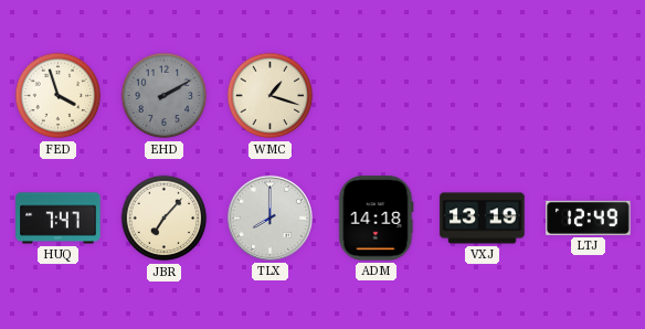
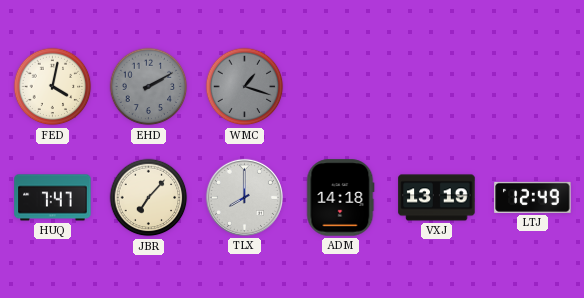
FED: 3:57 -> 4:02
WMC dial: cream -> grey
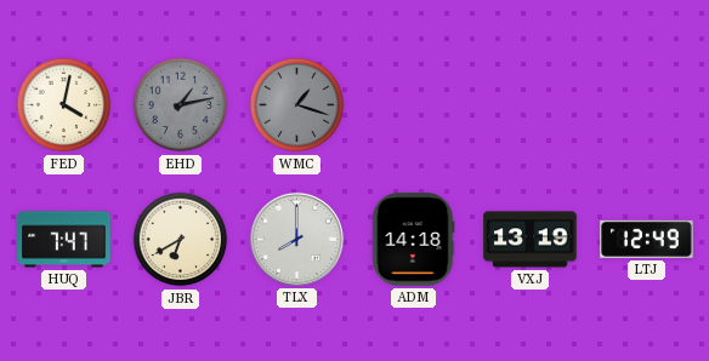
EHD: 2:10 -> 1:13
JBR: 7:07 -> 6:40
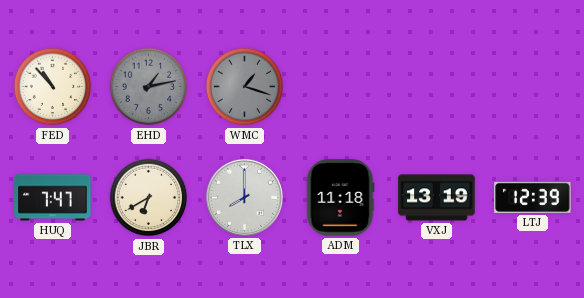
FED: 4:02 -> 10:53
ADM: 14:18 -> 11:18
LTJ: 12:49 -> 12:39
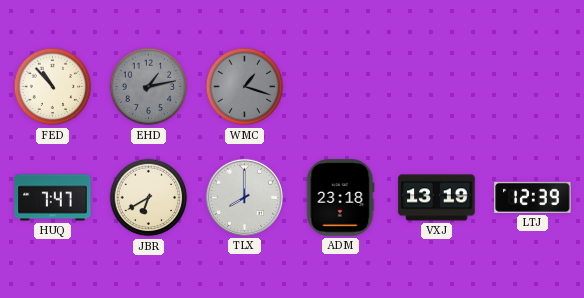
ADM: 11:18 -> 23:18
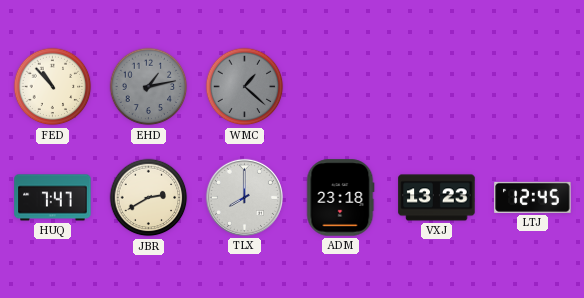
WMC: 1:18 -> 1:22
JBR: 6:40 -> 2:40
VXJ: 13:19 -> 13:23
LTJ: 12:39 -> 12:45
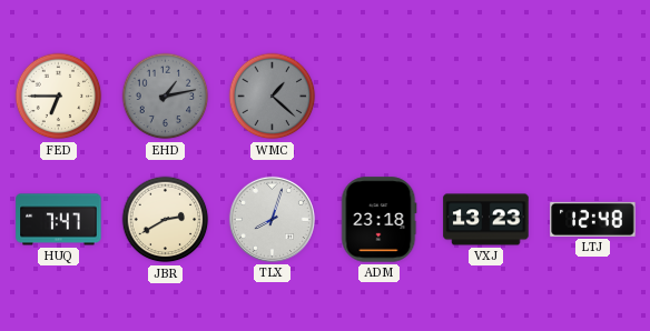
FED: 10:53 -> 6:45
TLX: 8:00 -> 8:03
LTJ: 12:45 -> 12:48
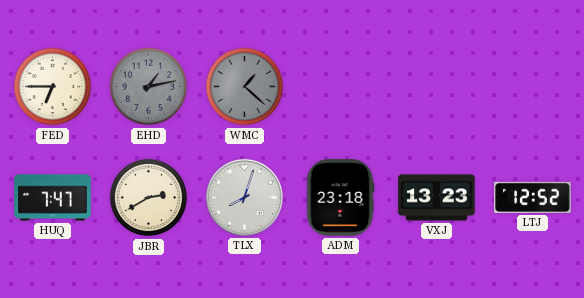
LTJ: 12:48 -> 12:52
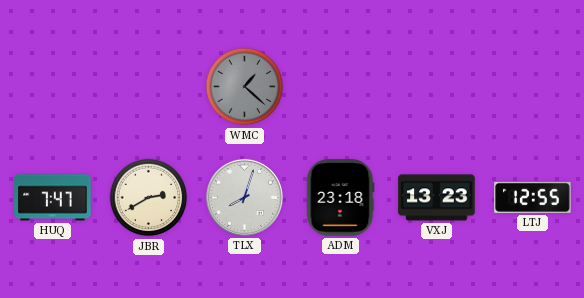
FED: 6:45 -> none
EHD: 1:13 -> none
LTJ: 12:52 -> 12:55
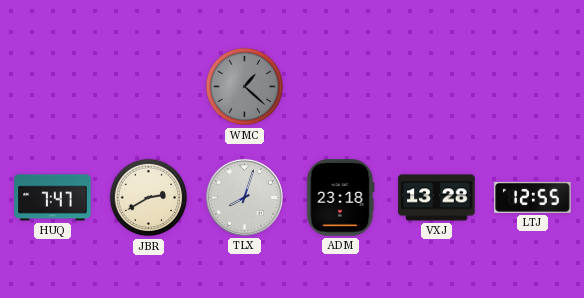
VXJ: 13:23 -> 13:28
